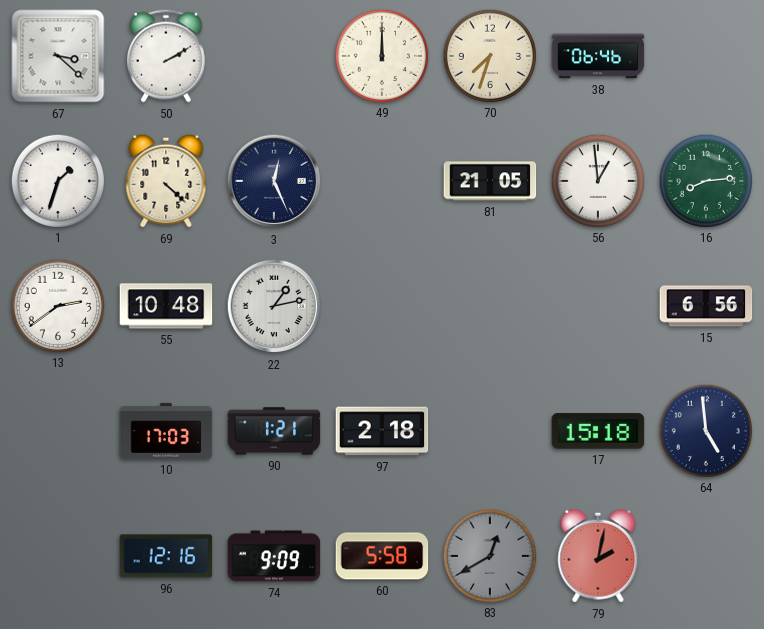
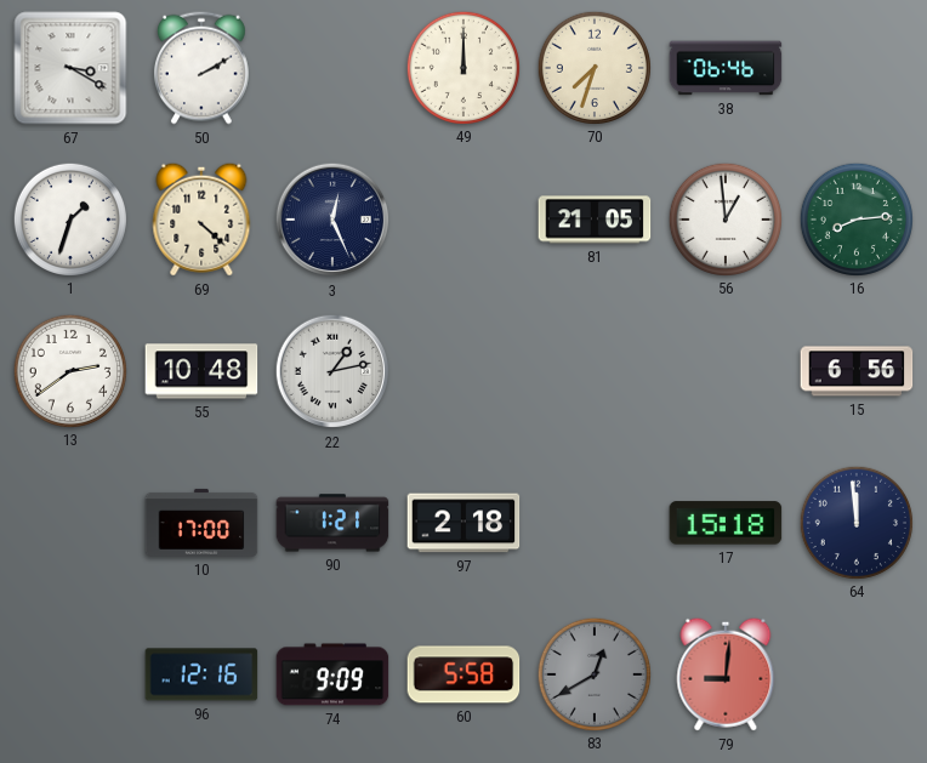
67: 3:22 -> 3:20
10: 17:03 -> 17:00
64: 4:59 -> 11:59
79: 2:02 -> 9:01
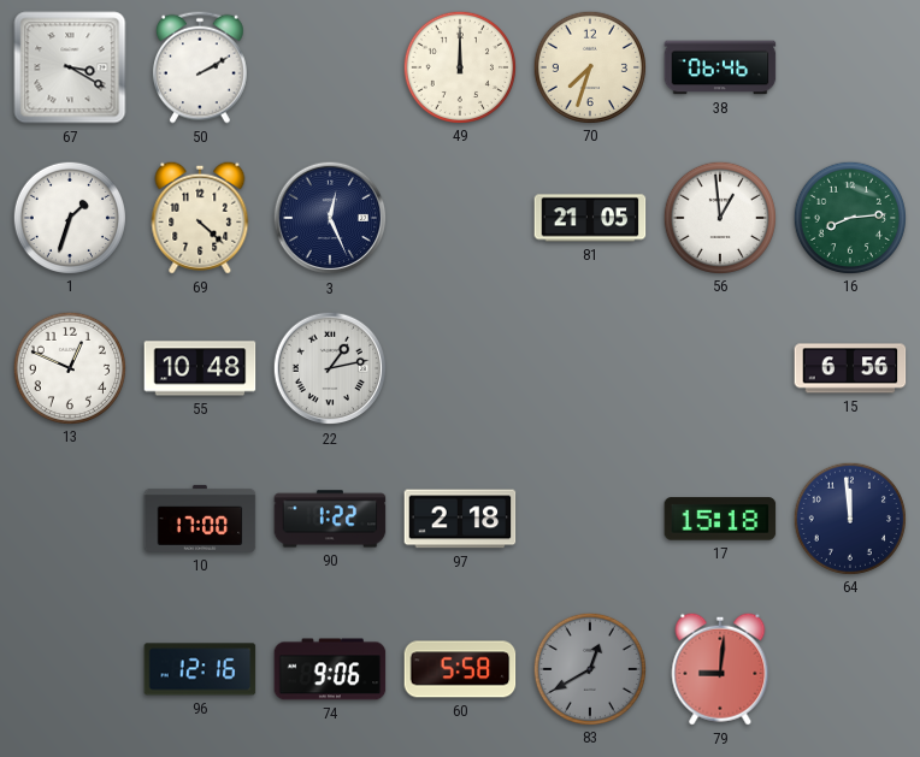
13: 2:39 -> 12:49
90: 1:21 -> 1:22
74: 9:09 -> 9:06
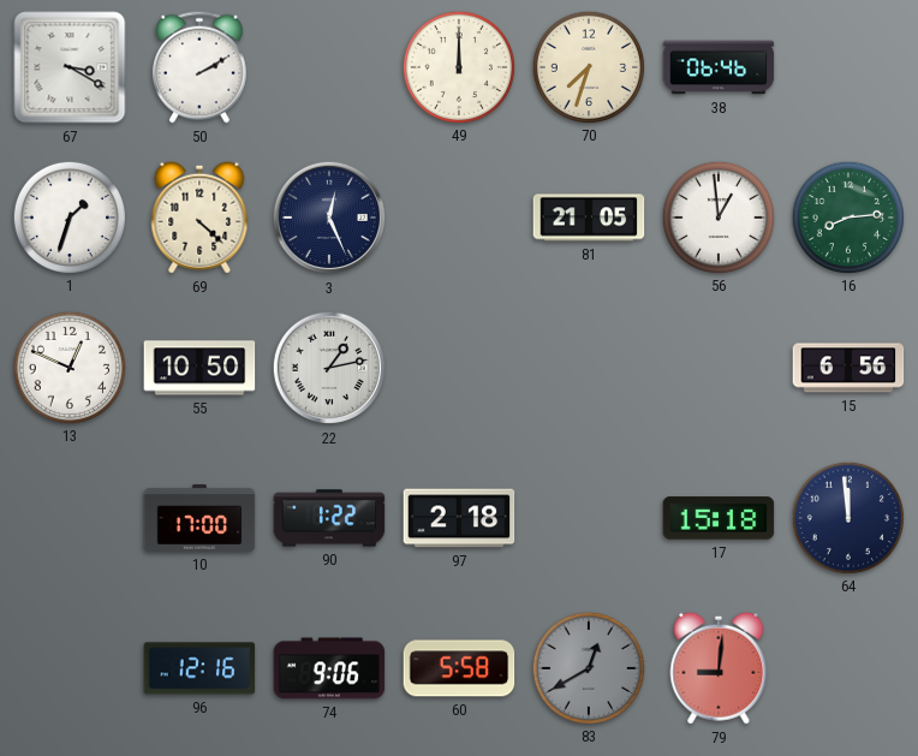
55: 10:48 -> 10:50
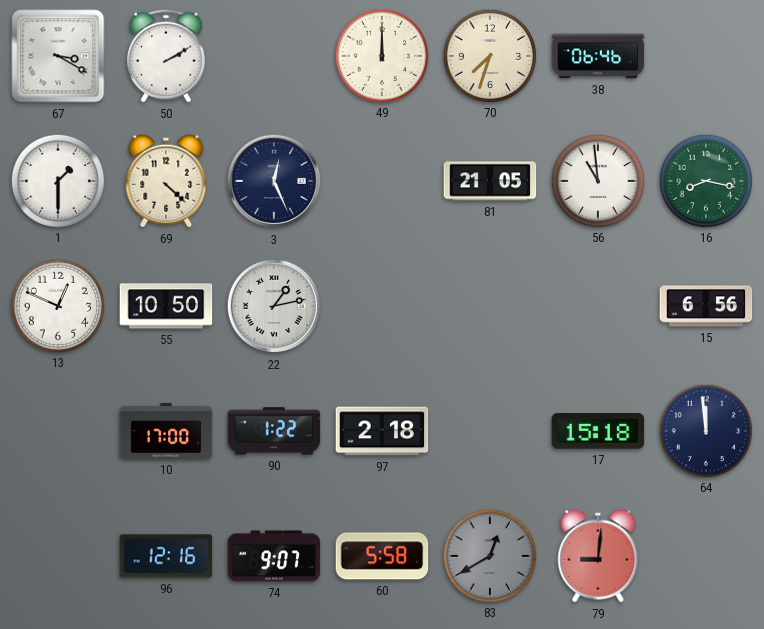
1: 1:33 -> 1:30
56: 12:59 -> 10:59
16: 8:14 -> 8:17
74: 9:06 -> 9:07
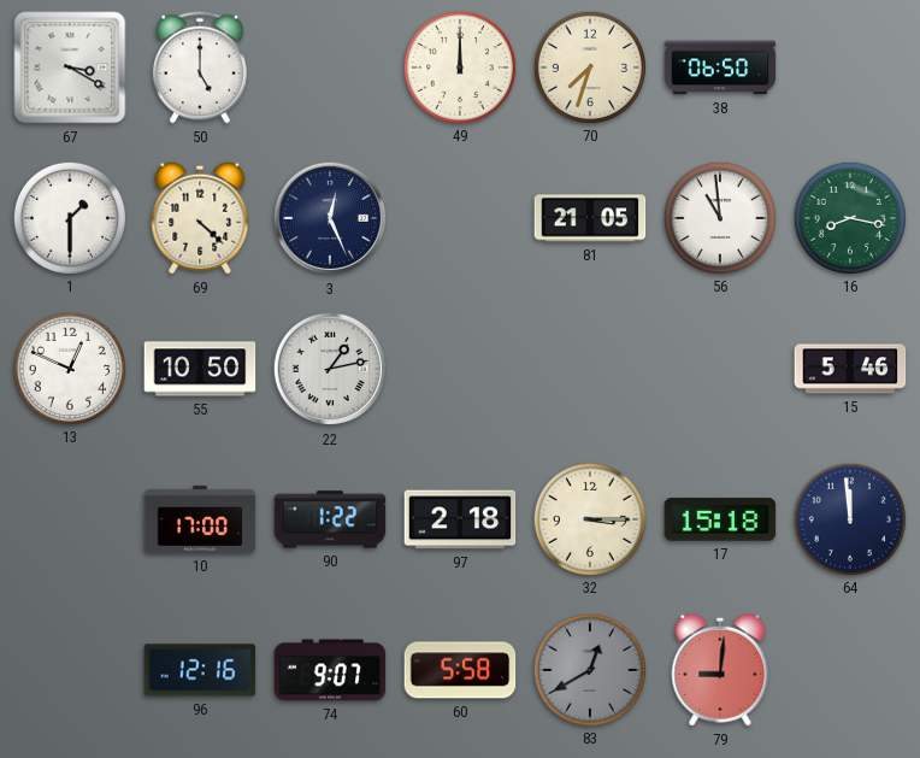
50: 2:10 -> 5:00
38: 06:46 -> 06:50
15: 6:56 -> 5:46
32: none -> 3:15
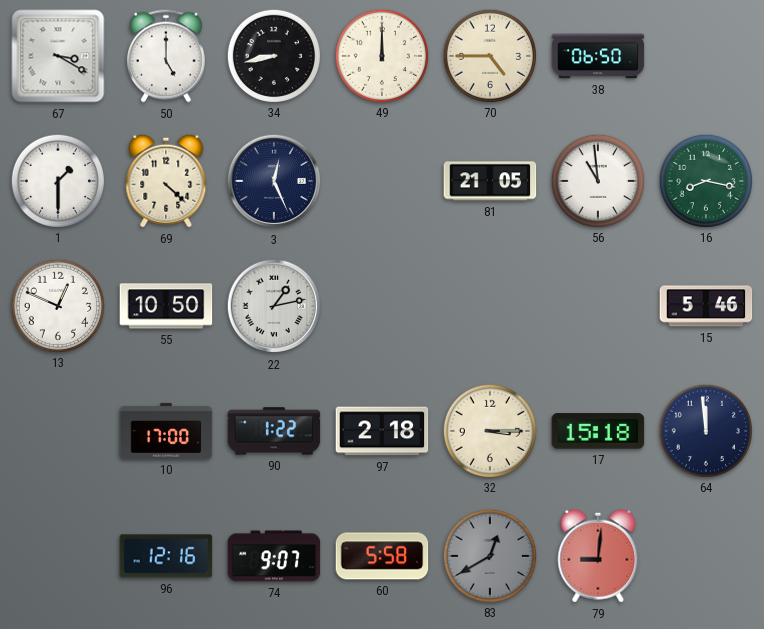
34: none -> 8:43
70: 7:33 -> 4:45
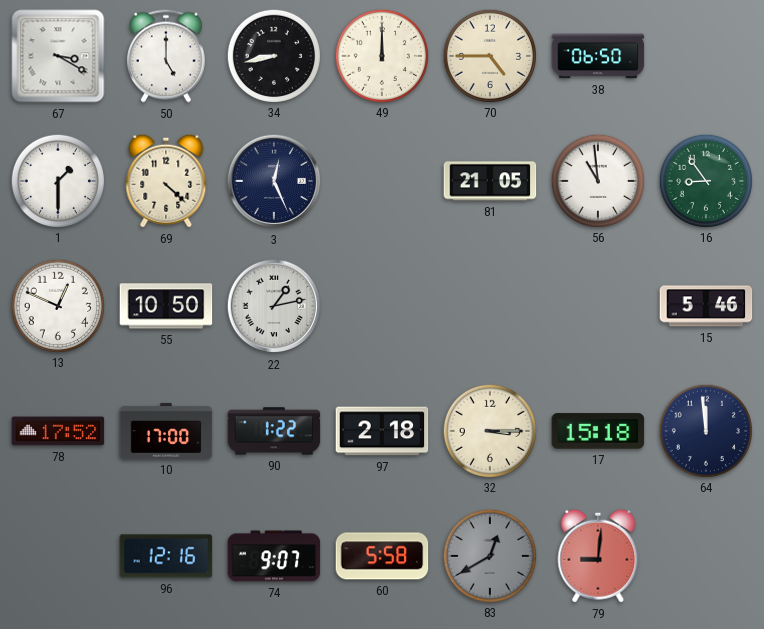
16: 8:17 -> 8:54
78: none -> 17:52
